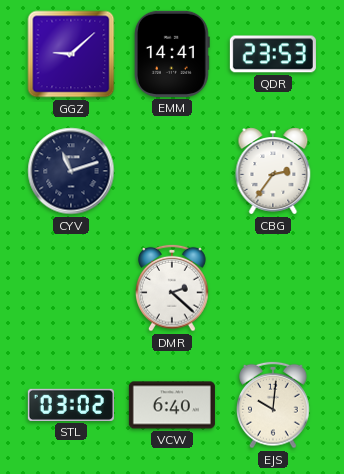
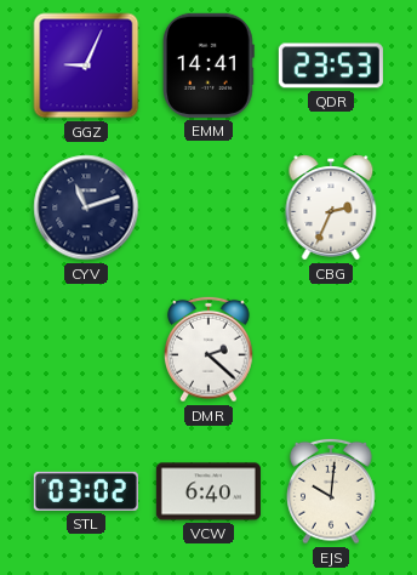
GGZ: 9:08 -> 9:04
CBG: 2:36 -> 2:34
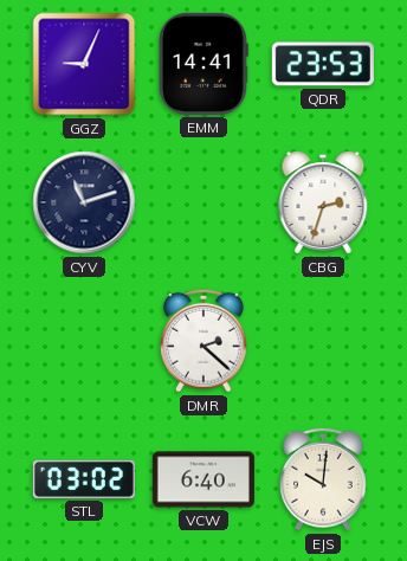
CBG: 2:34 -> 2:33
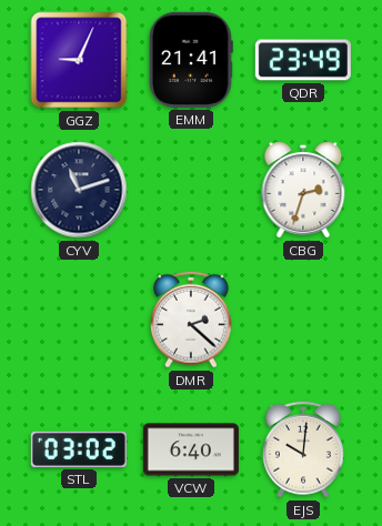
EMM: 14:41 -> 21:41
QDR: 23:53 -> 23:49
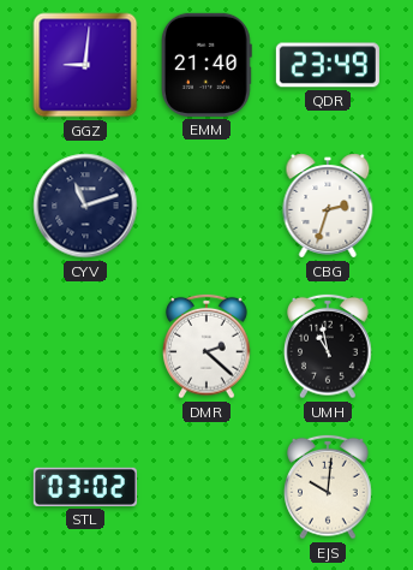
GGZ: 9:04 -> 9:01
EMM: 21:41 -> 21:40
UMH: none -> 10:58
VCW: 6:40 -> none
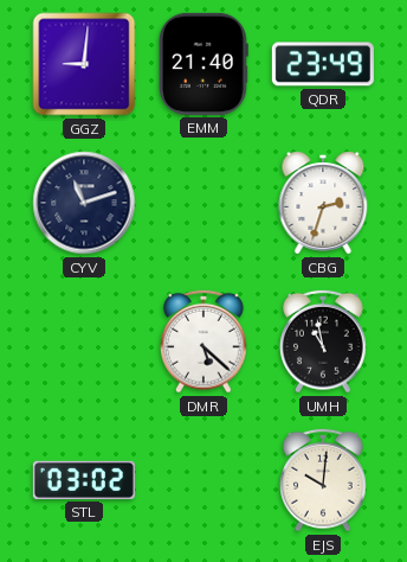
DMR: 2:22 -> 5:22
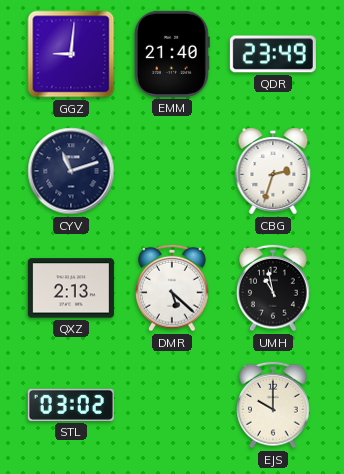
QXZ: none -> 2:13
EJS: 10:01 -> 10:00
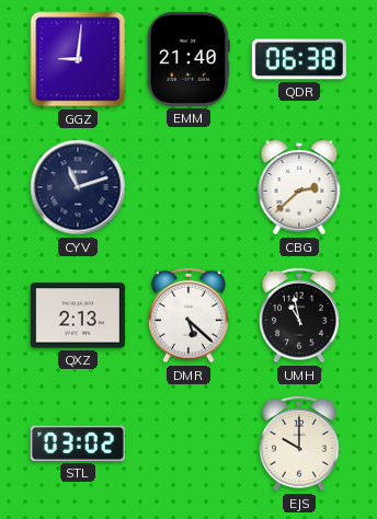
QDR: 23:49 -> 06:38
CBG: 2:33 -> 2:38
